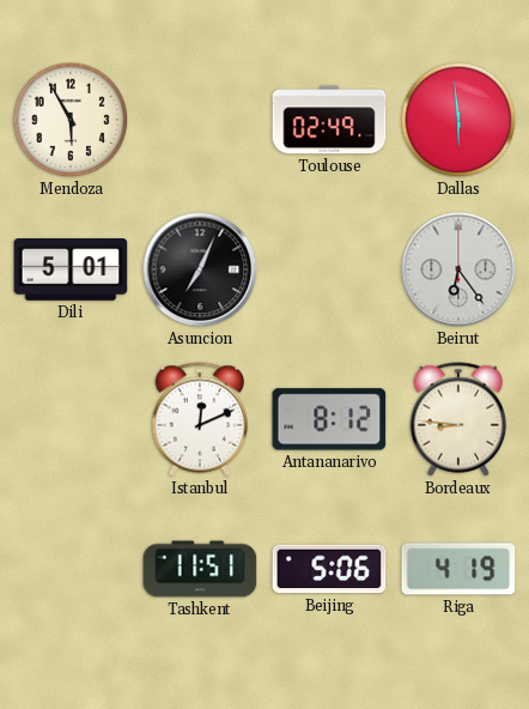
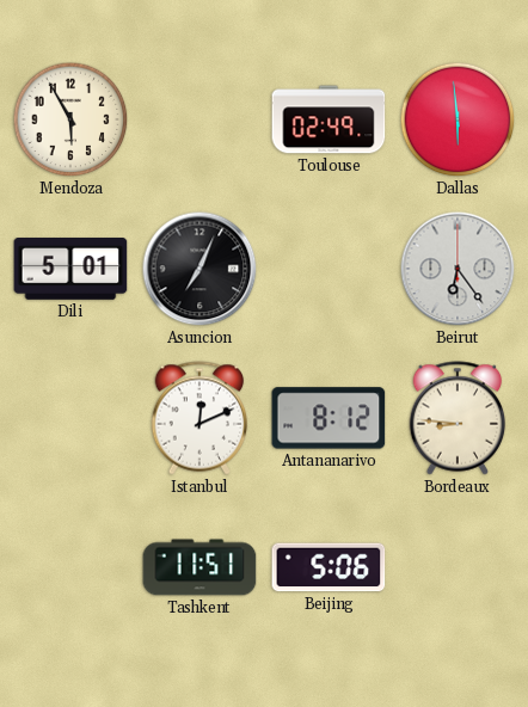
Riga: 4:19 -> none
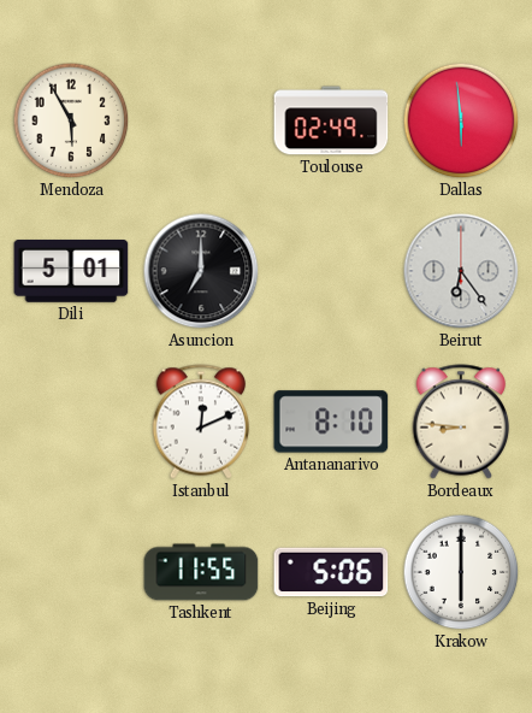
Asuncion: 7:04 -> 7:00
Antananarivo: 8:12 -> 8:10
Tashkent: 11:51 -> 11:55
Krakow: none -> 6:00
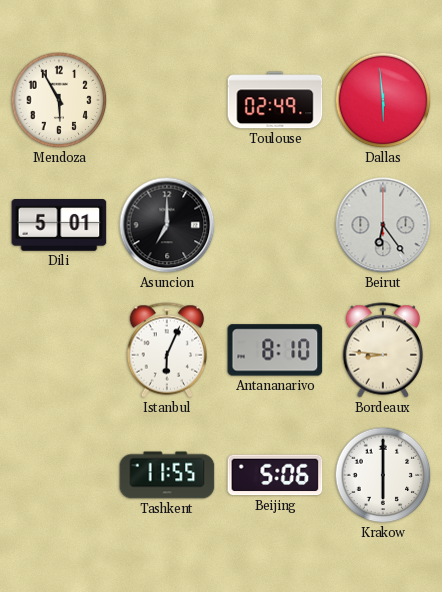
Istanbul: 12:11 -> 6:04
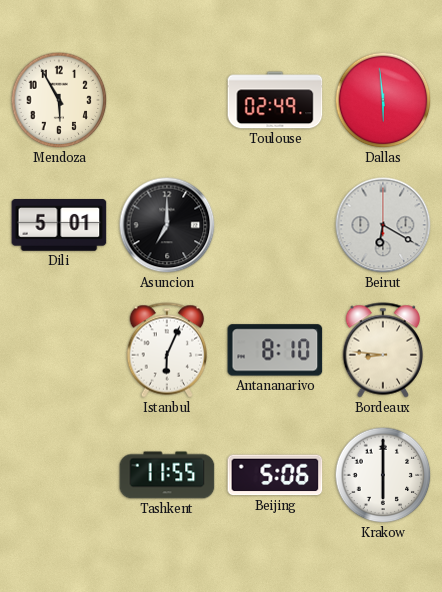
Beirut: 6:24 -> 6:20
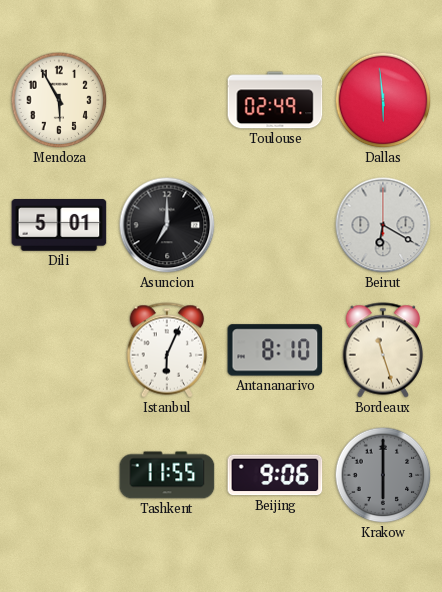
Bordeaux: 8:46 -> 11:27
Beijing: 5:06 -> 9:06
Krakow dial: white -> grey
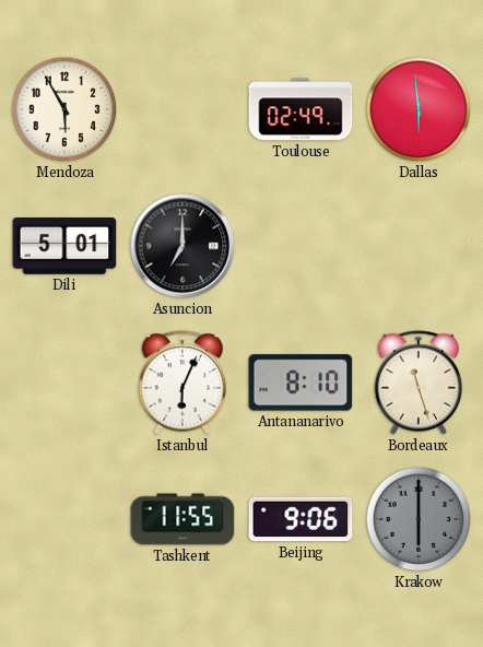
Beirut: 6:20 -> none
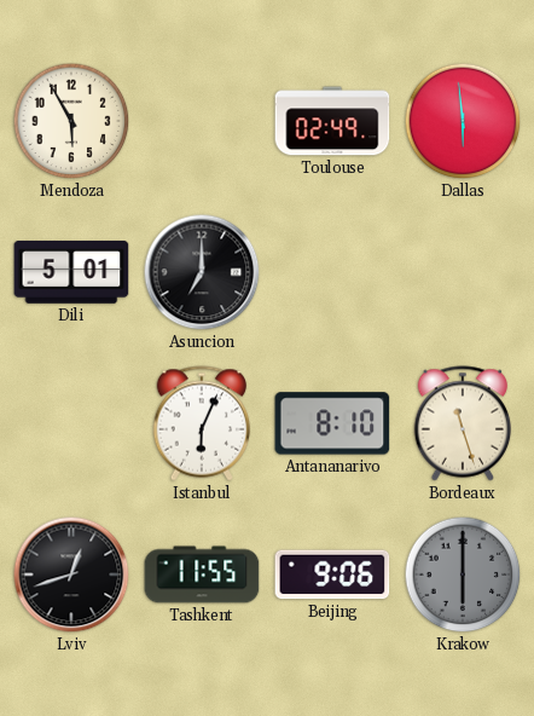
Lviv: none -> 12:42
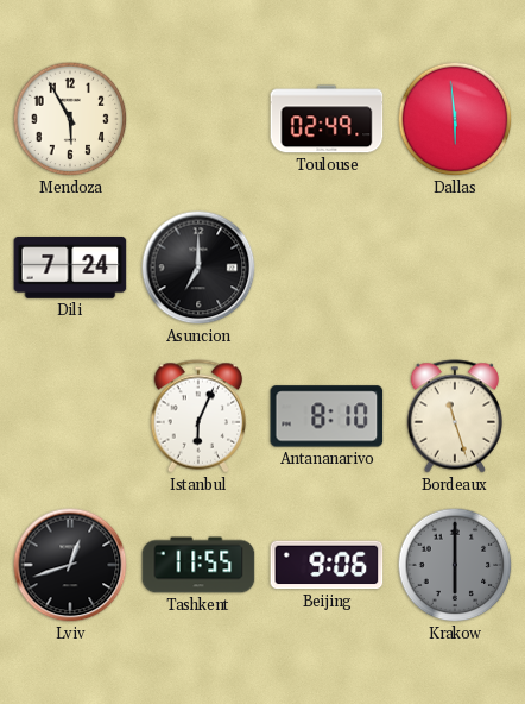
Dili: 5:01 -> 7:24
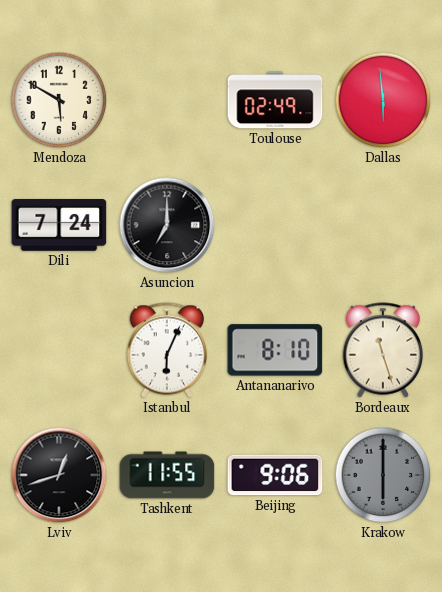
Mendoza: 5:55 -> 5:50
